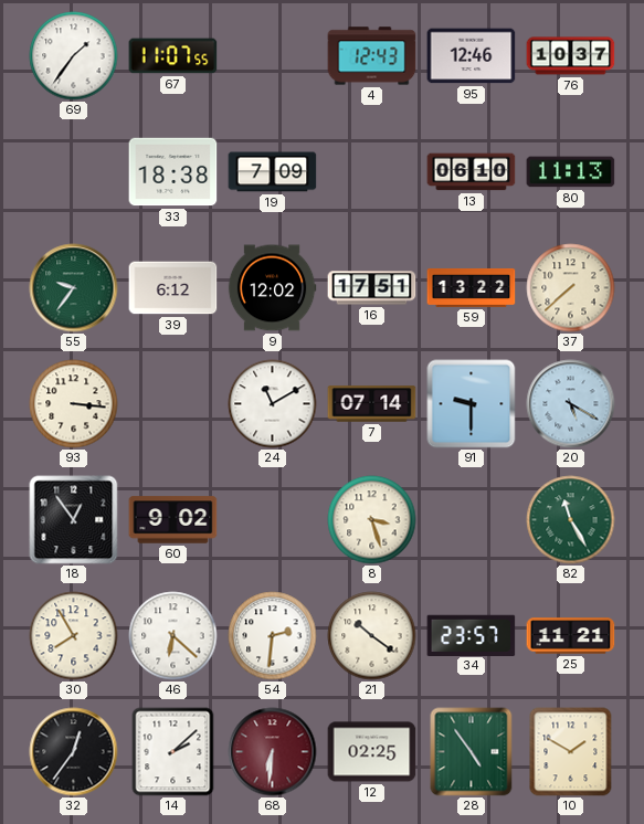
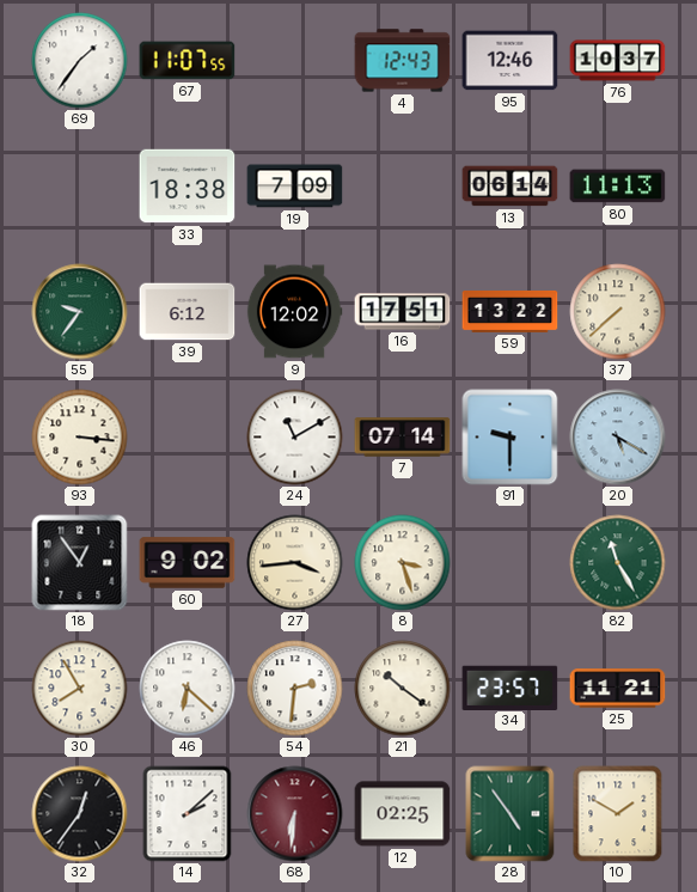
13: 06:10 -> 06:14
27: none -> 3:44
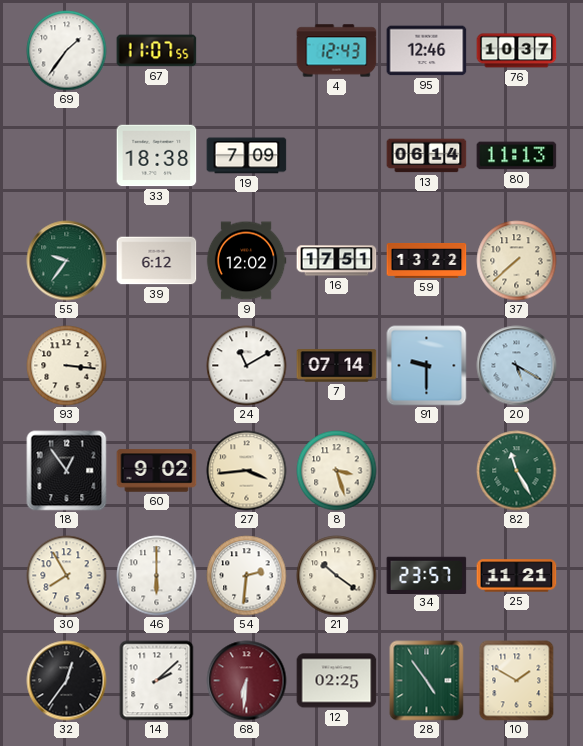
46: 6:22 -> 6:00
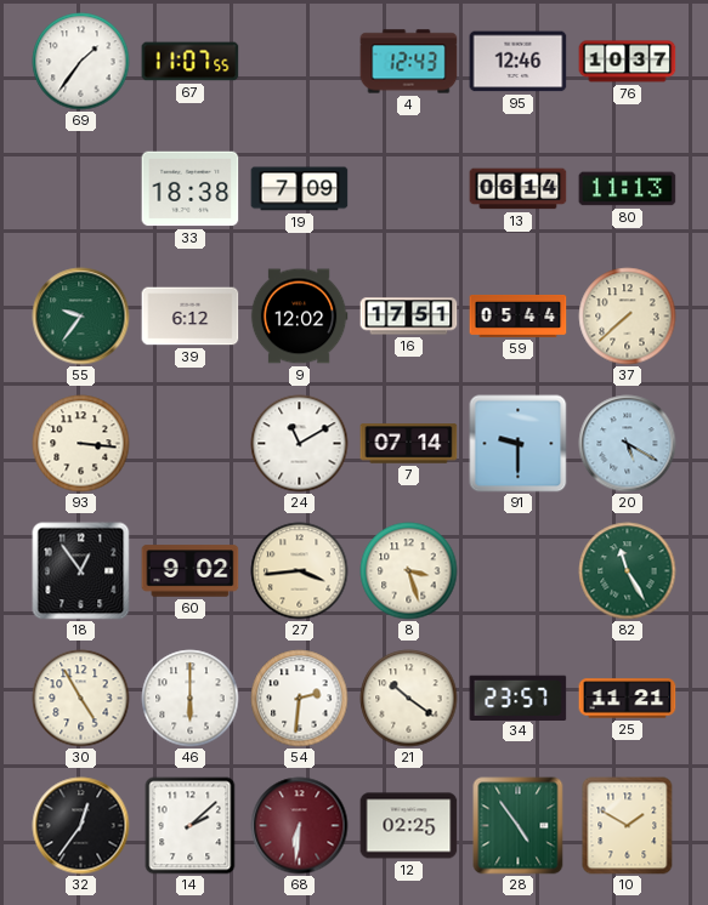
59: 13:22 -> 05:44
30: 7:55 -> 4:55
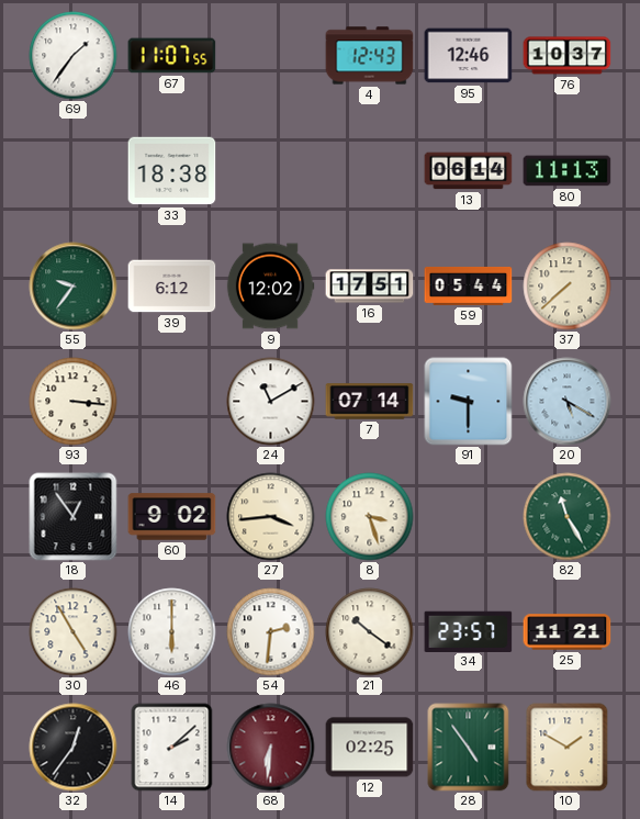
19: 7:09 -> none
